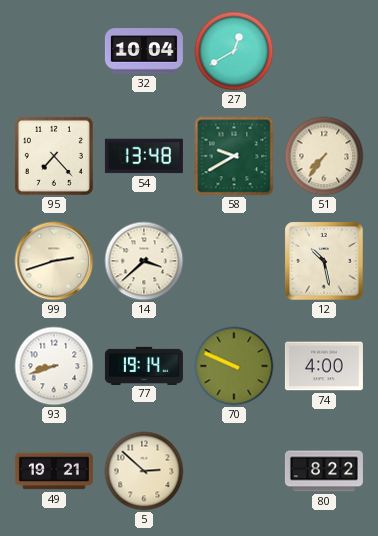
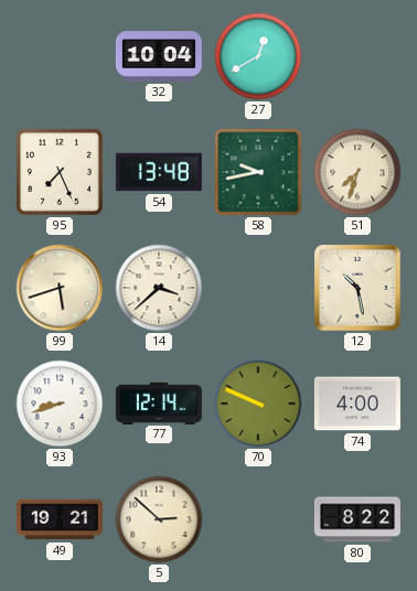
95: 7:23 -> 7:26
58: 9:40 -> 9:43
51: 7:36 -> 7:33
99: 2:42 -> 5:42
77: 19:14 -> 12:14
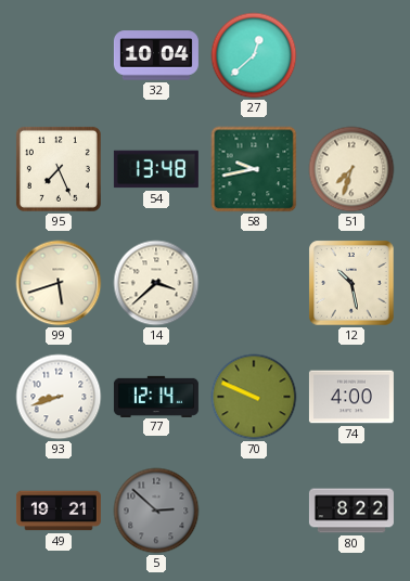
27: 12:40 -> 12:38
5 dial: cream -> grey
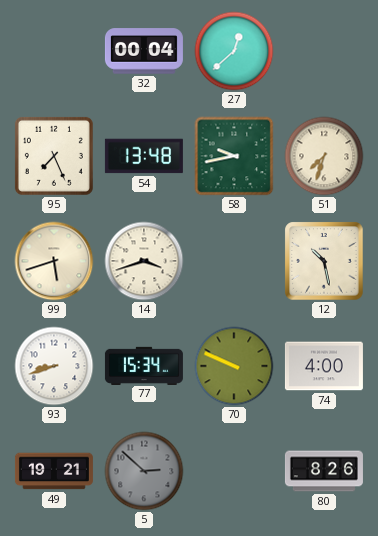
32: 10:04 -> 00:04
14: 3:38 -> 3:42
77: 12:14 -> 15:34
80: 8:22 -> 8:26
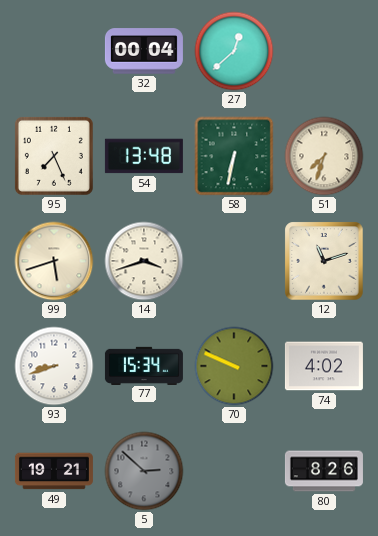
58: 9:43 -> 6:32
12: 10:28 -> 11:12
74: 4:00 -> 4:02
